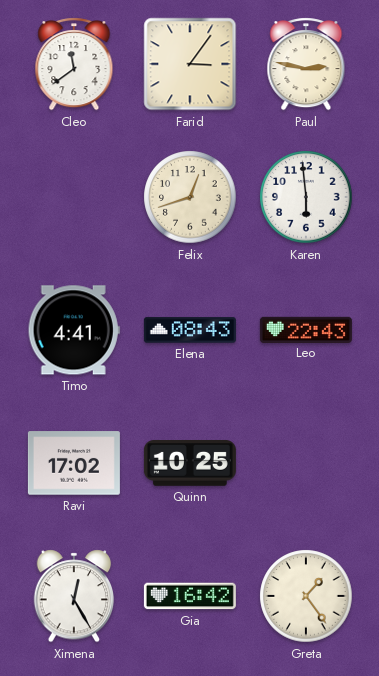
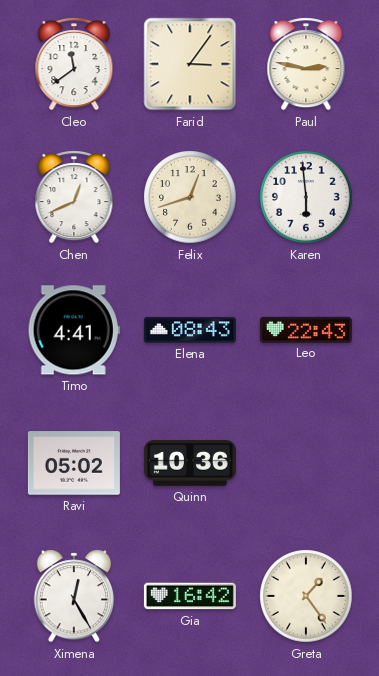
Chen: none -> 12:41
Ravi: 17:02 -> 05:02
Quinn: 10:25 -> 10:36
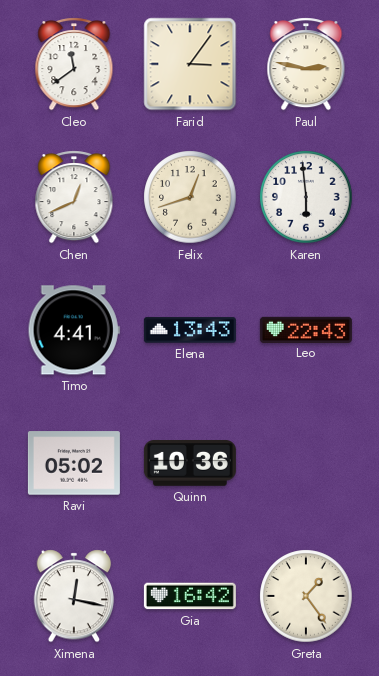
Elena: 08:43 -> 13:43
Ximena: 12:25 -> 12:17
